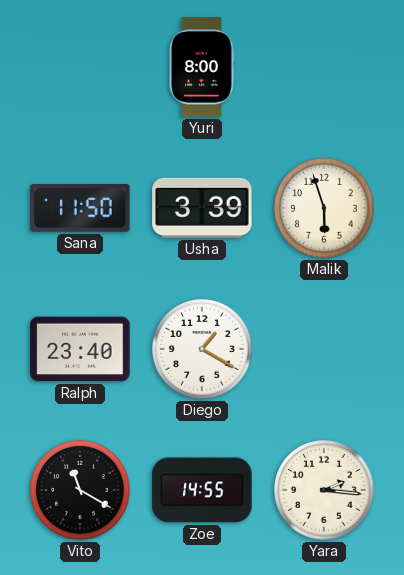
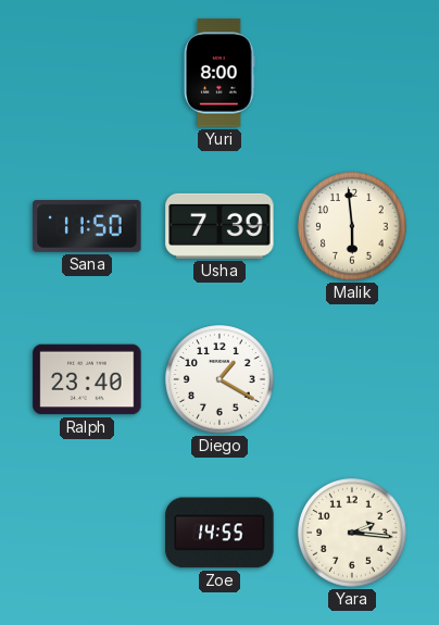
Usha: 3:39 -> 7:39
Malik: 5:57 -> 5:59
Vito: 11:20 -> none
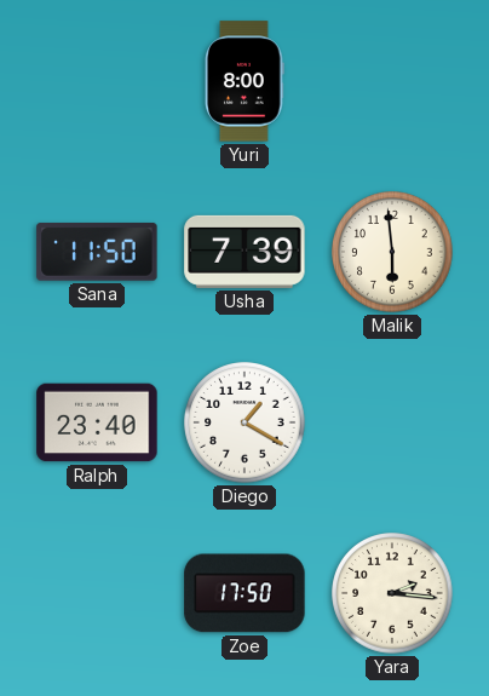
Zoe: 14:55 -> 17:50
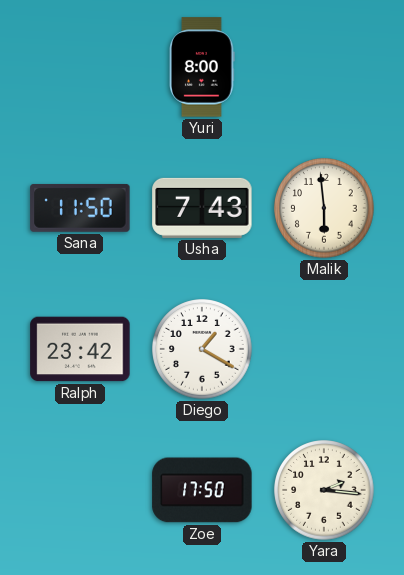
Usha: 7:39 -> 7:43
Ralph: 23:40 -> 23:42
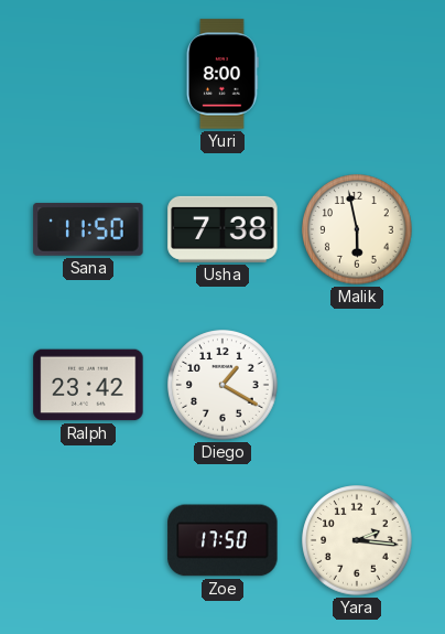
Usha: 7:43 -> 7:38
Malik: 5:59 -> 5:58
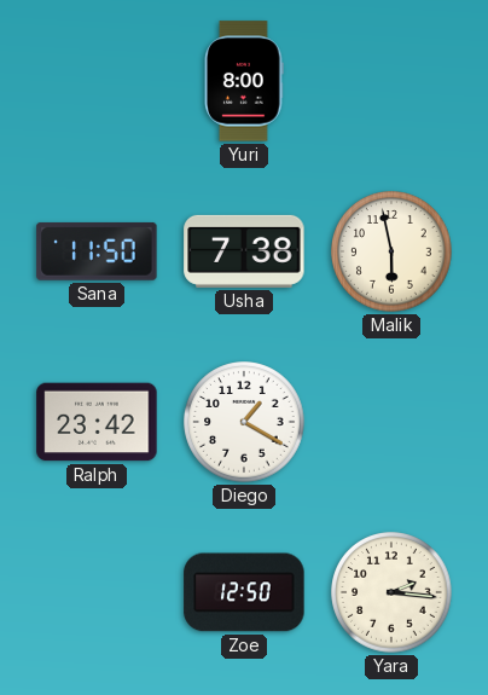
Zoe: 17:50 -> 12:50
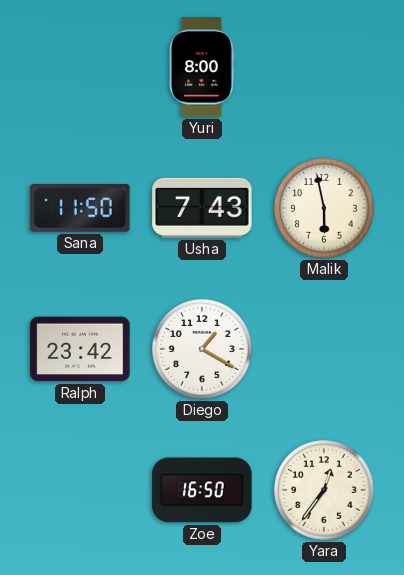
Usha: 7:38 -> 7:43
Zoe: 12:50 -> 16:50
Yara: 2:16 -> 12:36
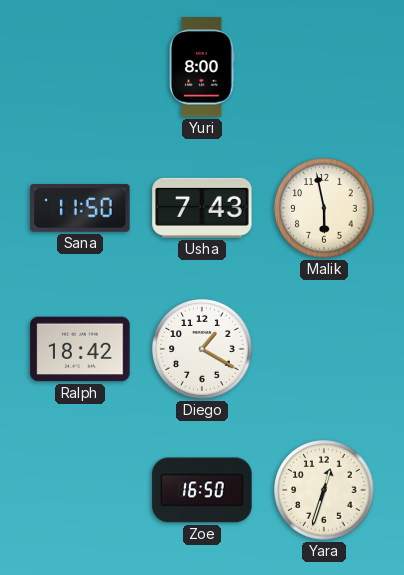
Ralph: 23:42 -> 18:42
Yara: 12:36 -> 12:33
